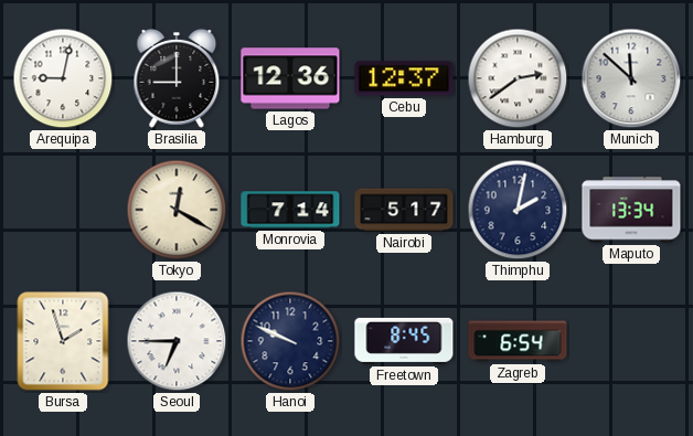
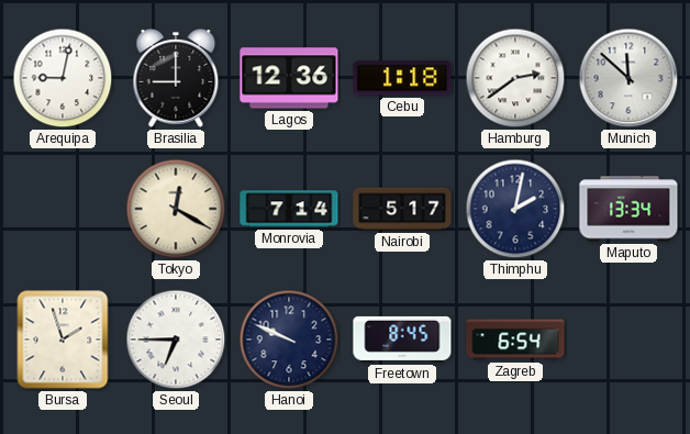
Cebu: 12:37 -> 1:18
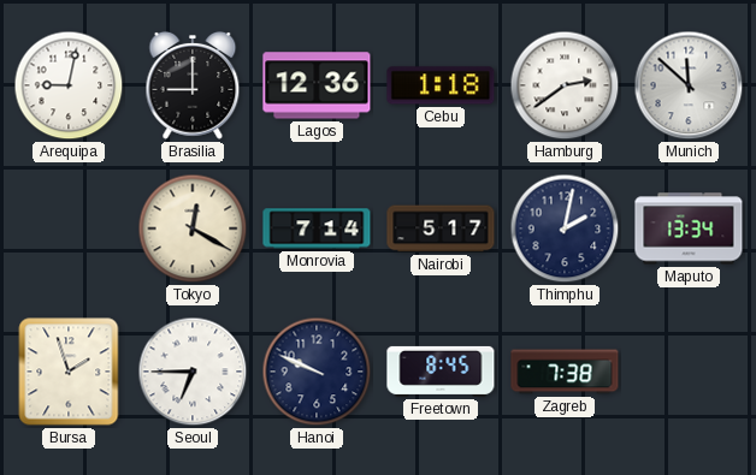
Zagreb: 6:54 -> 7:38
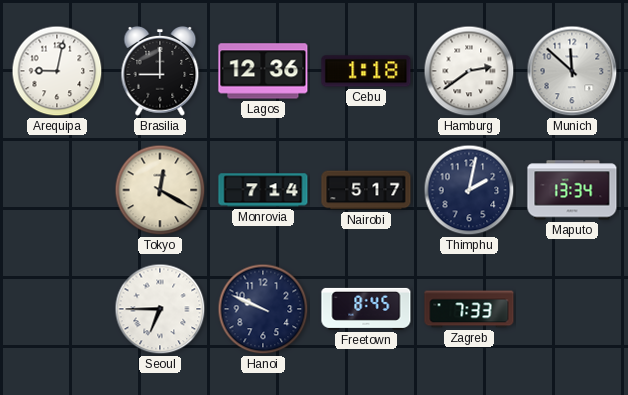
Bursa: 1:57 -> none
Zagreb: 7:38 -> 7:33
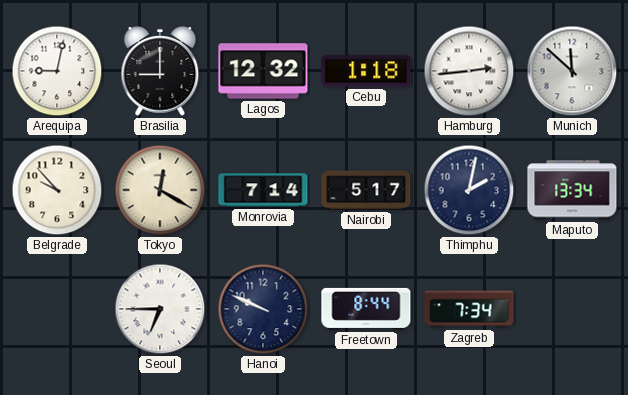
Lagos: 12:36 -> 12:32
Hamburg: 2:39 -> 2:44
Belgrade: none -> 9:53
Freetown: 8:45 -> 8:44
Zagreb: 7:33 -> 7:34
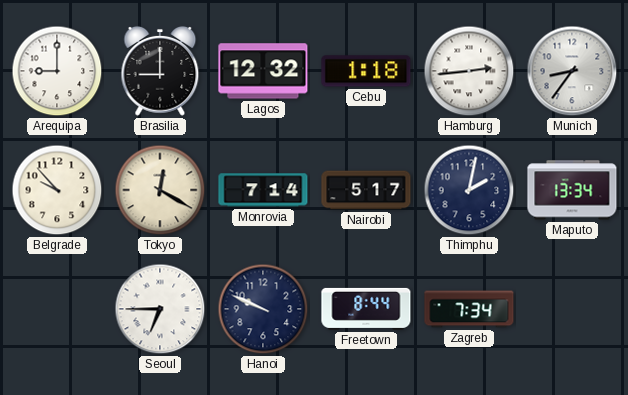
Arequipa: 9:02 -> 9:00
Munich: 11:52 -> 8:36
